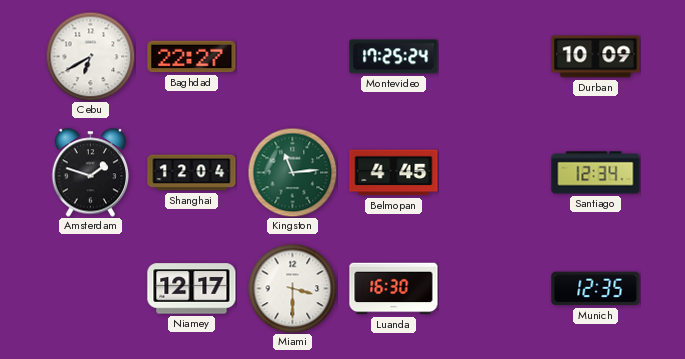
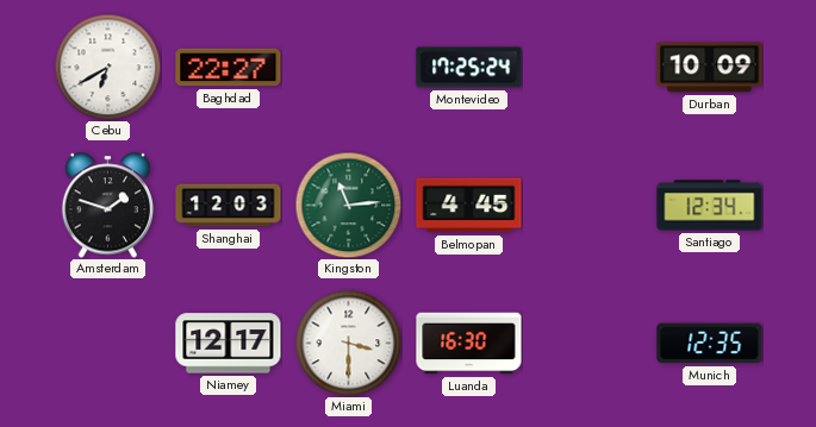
Shanghai: 12:04 -> 12:03
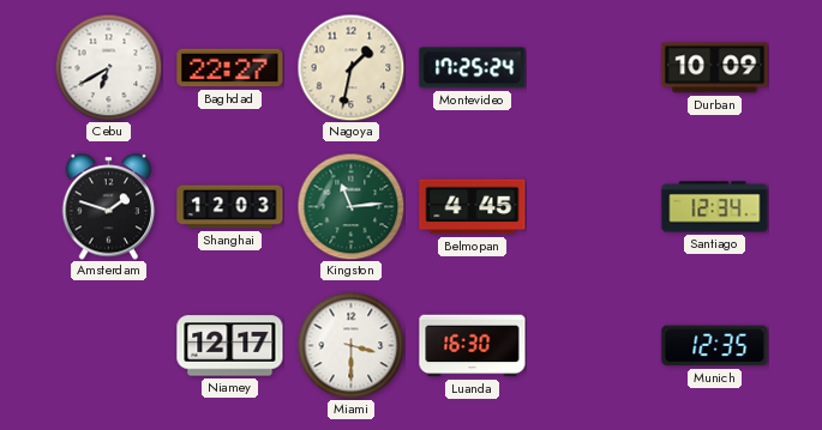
Nagoya: none -> 1:32
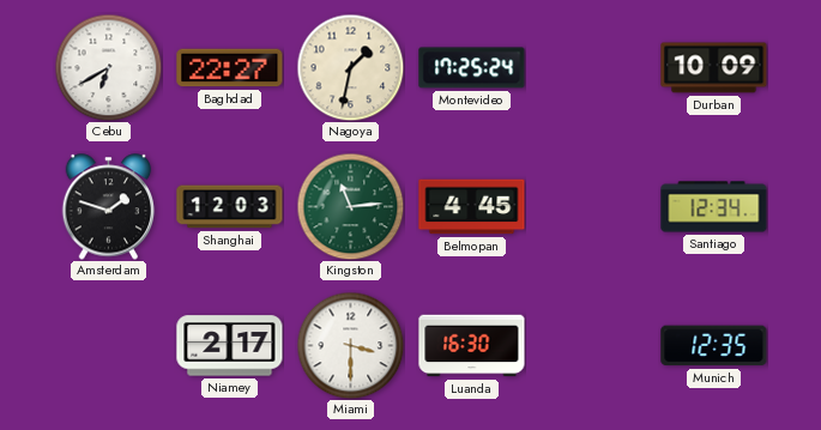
Niamey: 12:17 -> 2:17
